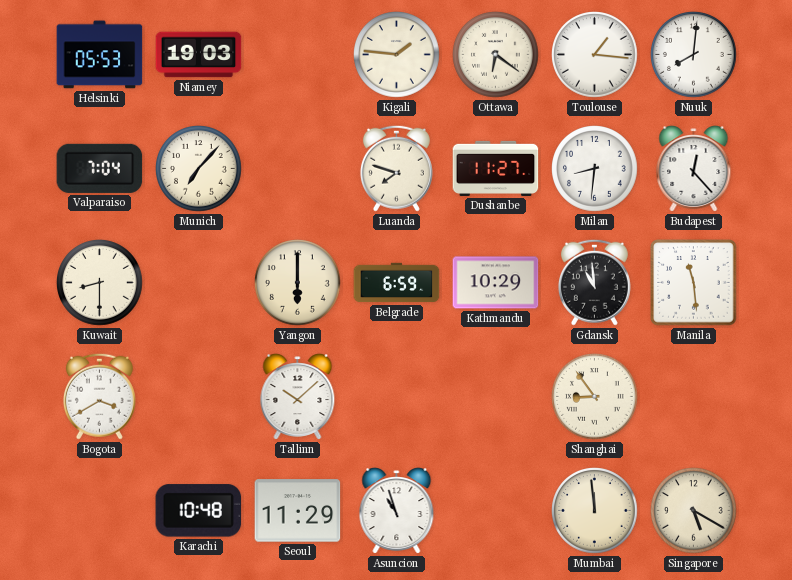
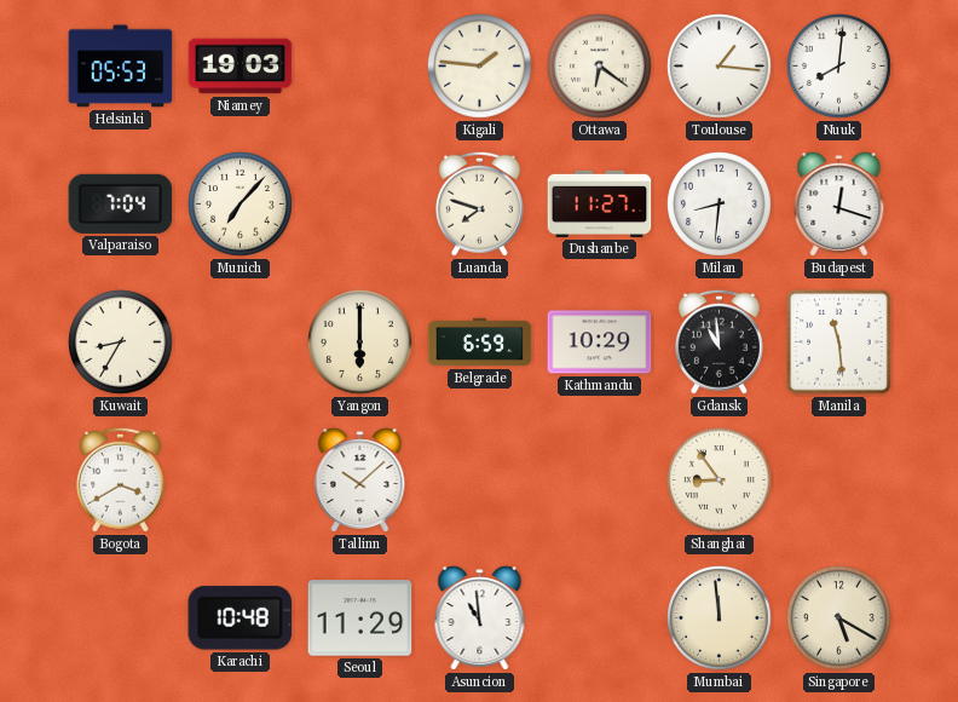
Budapest: 12:23 -> 12:18
Kuwait: 8:30 -> 8:35
Asuncion: 10:57 -> 10:59
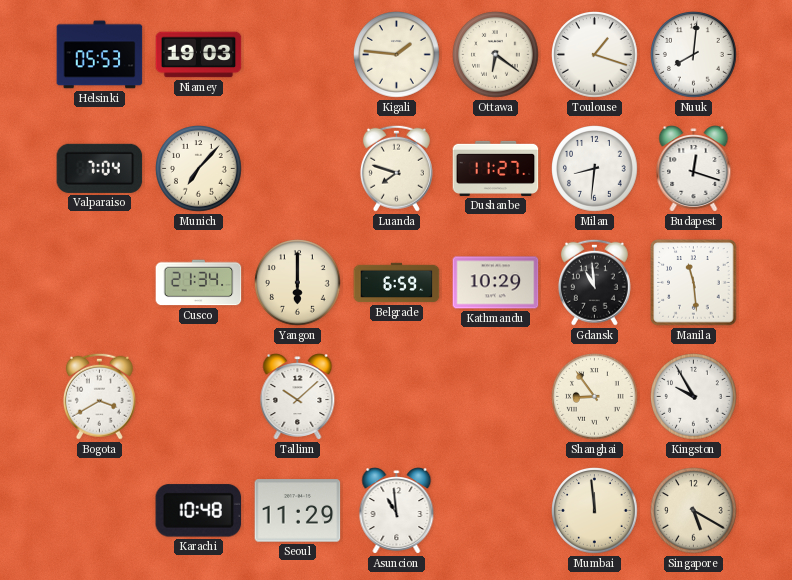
Toulouse: 1:16 -> 1:18
Kuwait: 8:35 -> none
Cusco: none -> 21:34
Kingston: none -> 9:55
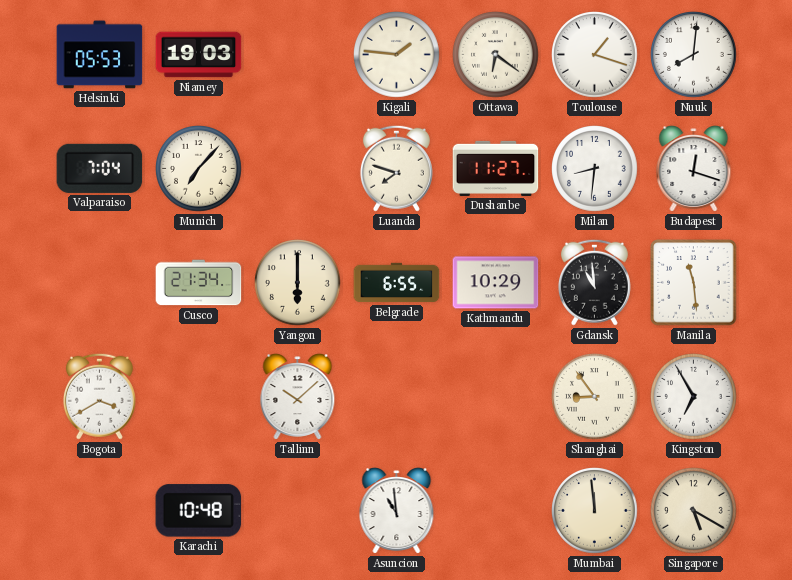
Belgrade: 6:59 -> 6:55
Kingston: 9:55 -> 6:55
Seoul: 11:29 -> none
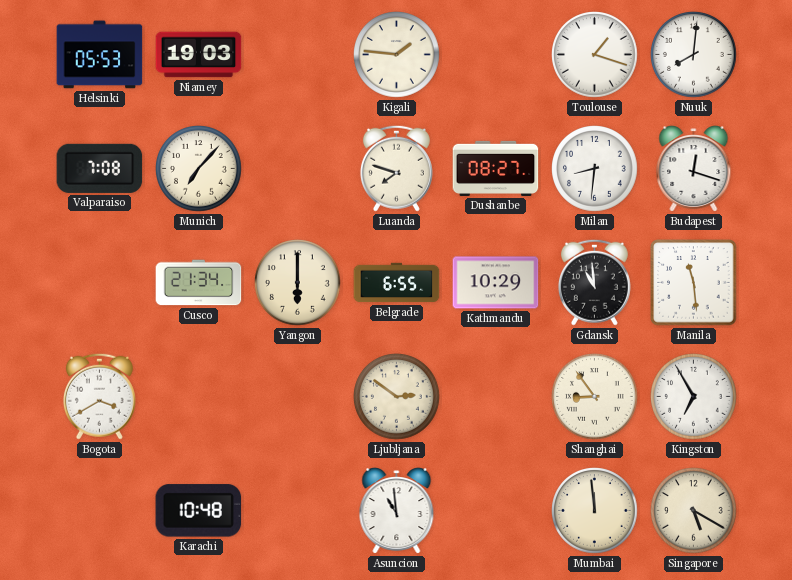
Ottawa: 6:21 -> none
Valparaiso: 7:04 -> 7:08
Dushanbe: 11:27 -> 08:27
Tallinn: 10:08 -> none
Ljubljana: none -> 2:51
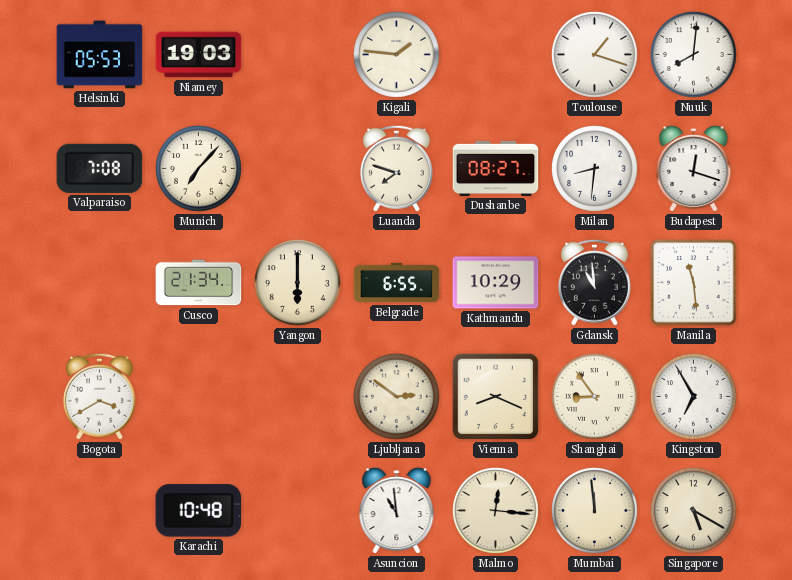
Vienna: none -> 8:19
Malmo: none -> 12:16
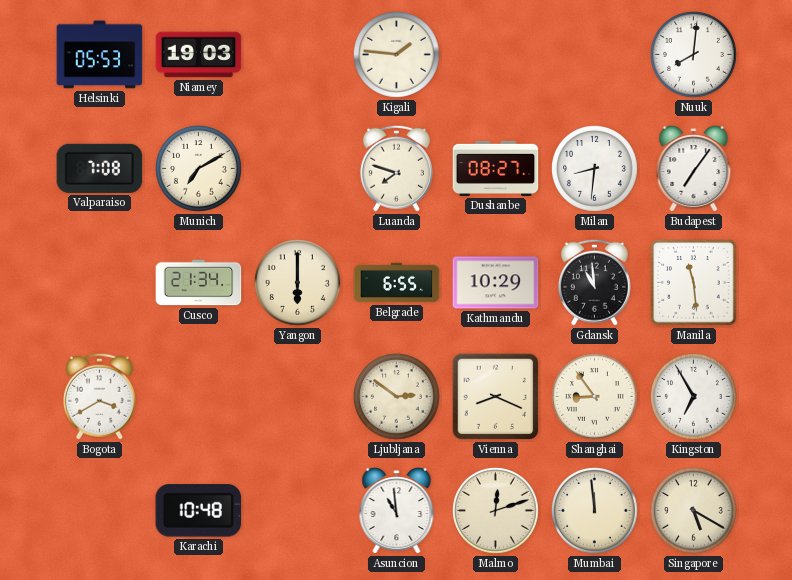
Toulouse: 1:18 -> none
Munich: 7:07 -> 7:10
Budapest: 12:18 -> 7:06
Malmo: 12:16 -> 12:12
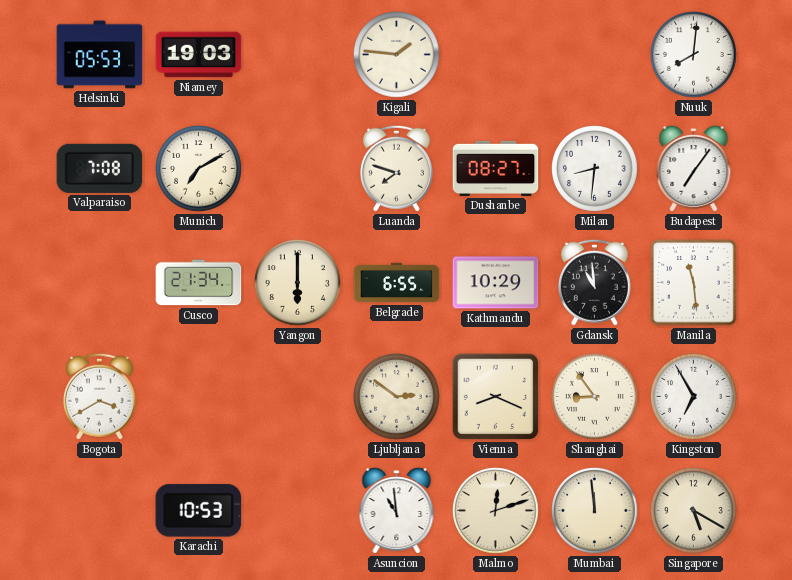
Karachi: 10:48 -> 10:53
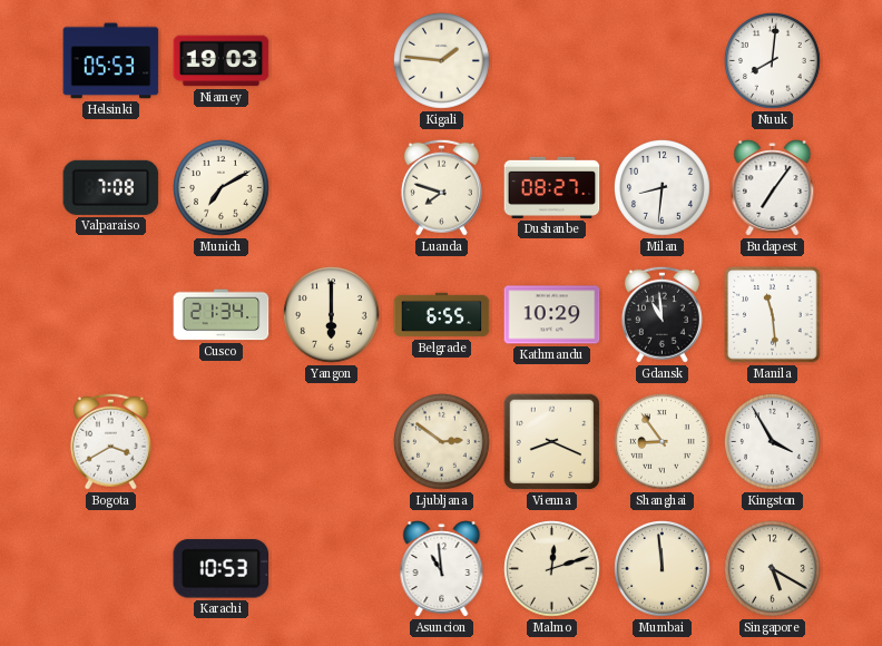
Kingston: 6:55 -> 3:55
